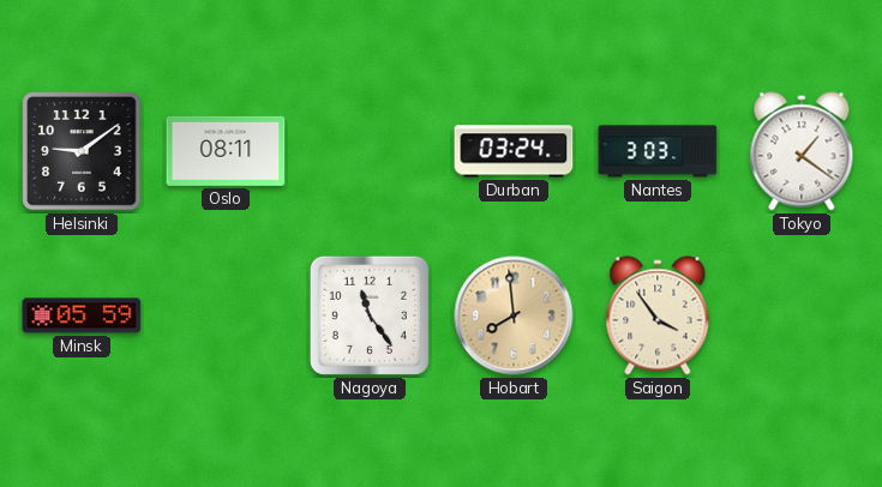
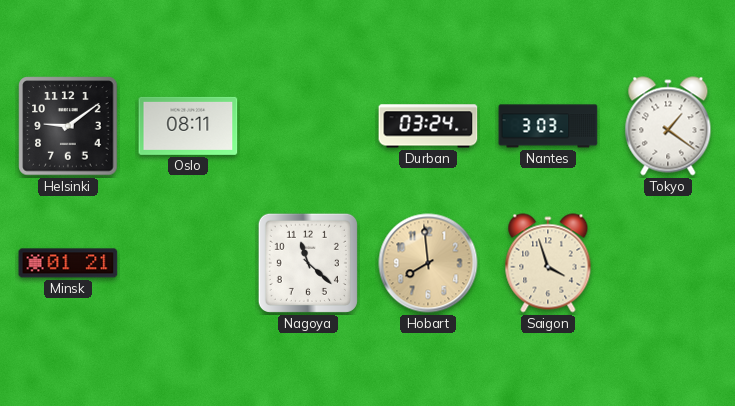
Minsk: 05:59 -> 01:21
Nagoya: 11:24 -> 11:22
Saigon: 3:54 -> 3:57
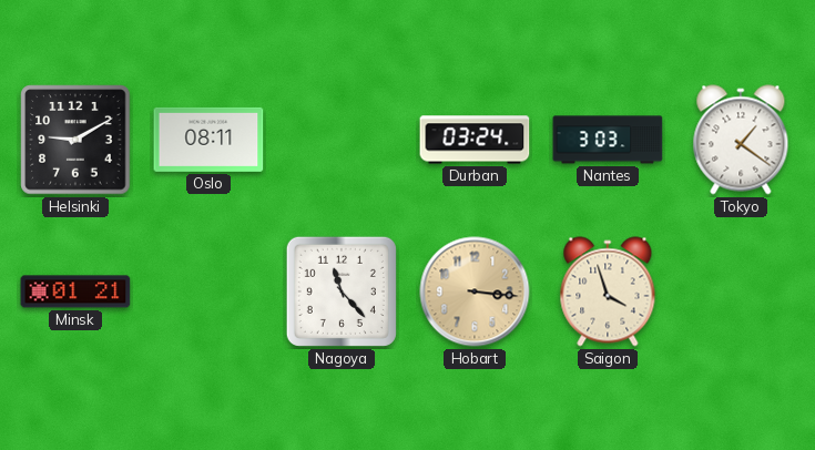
Helsinki: 9:09 -> 9:10
Nagoya: 11:22 -> 11:23
Hobart: 7:59 -> 3:16
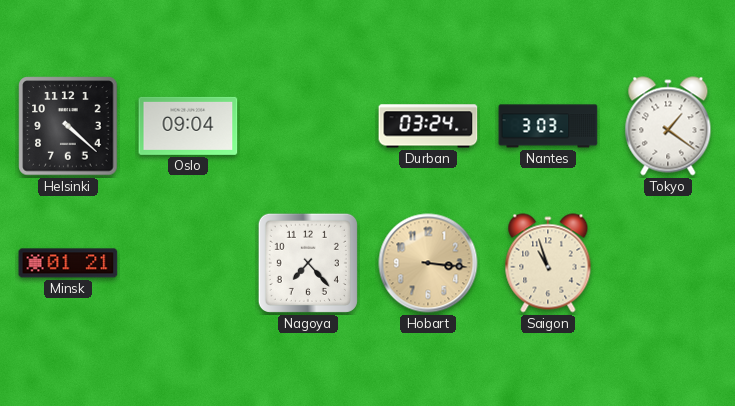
Helsinki: 9:10 -> 4:22
Oslo: 08:11 -> 09:04
Nagoya: 11:23 -> 7:23
Saigon: 3:57 -> 10:57
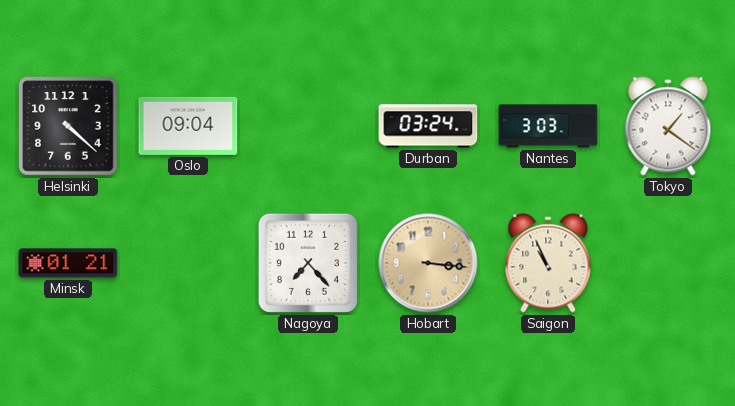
Saigon: 10:57 -> 10:56
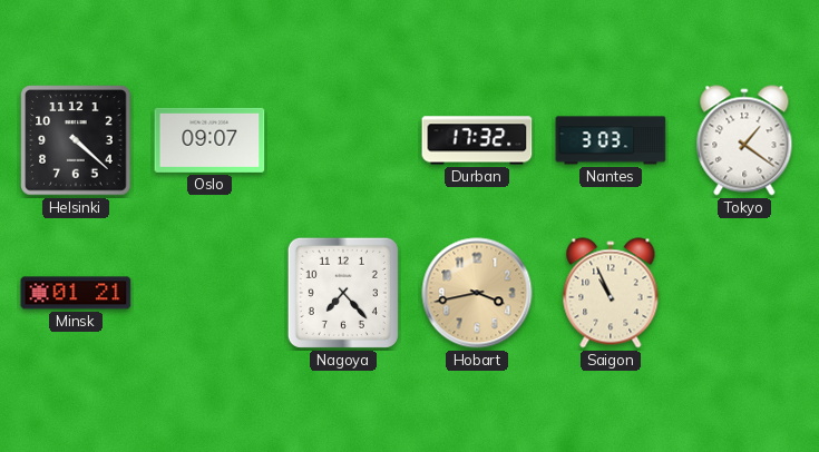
Oslo: 09:04 -> 09:07
Durban: 03:24 -> 17:32
Hobart: 3:16 -> 3:43
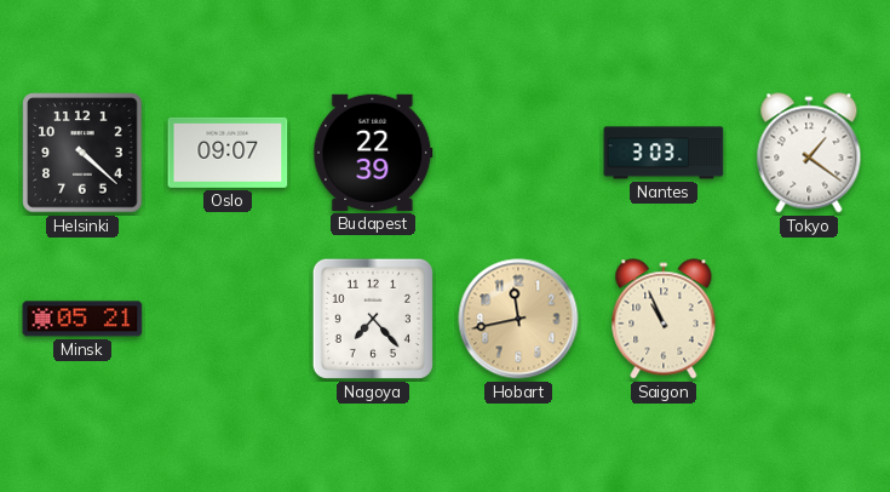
Budapest: none -> 22:39
Durban: 17:32 -> none
Minsk: 01:21 -> 05:21
Hobart: 3:43 -> 11:43
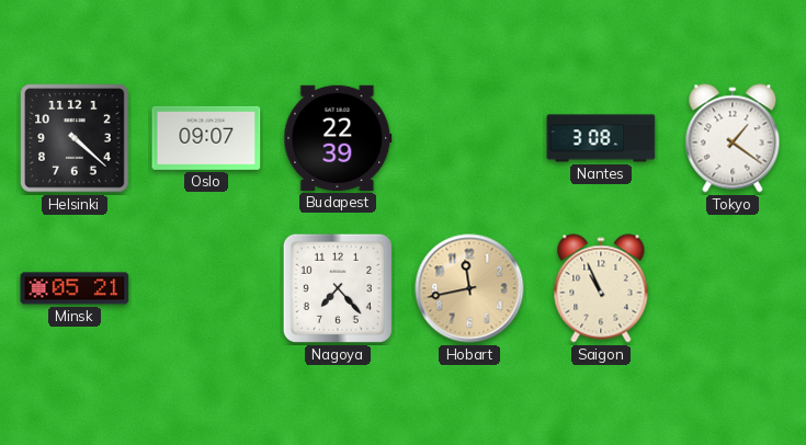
Nantes: 3:03 -> 3:08
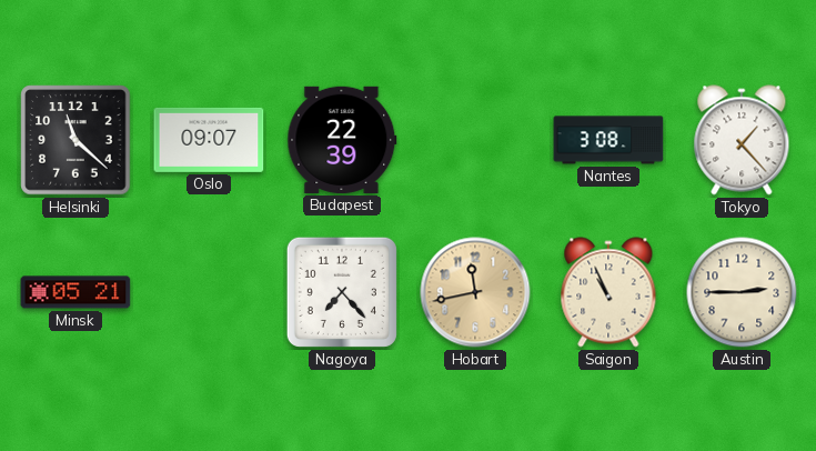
Helsinki: 4:22 -> 11:22
Tokyo: 1:21 -> 1:23
Austin: none -> 2:45
